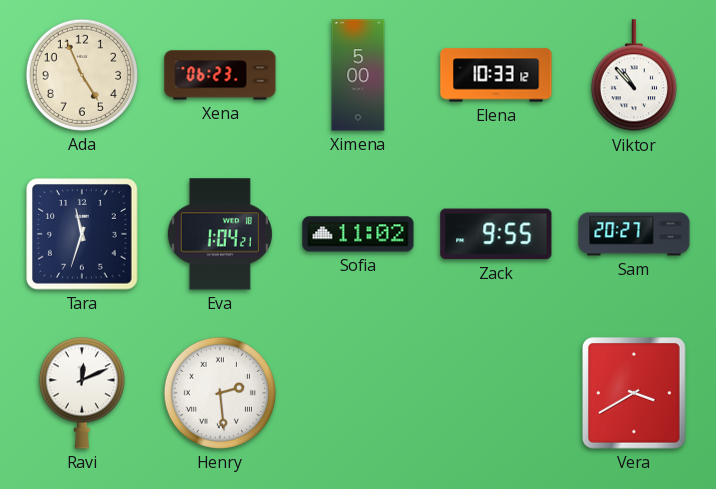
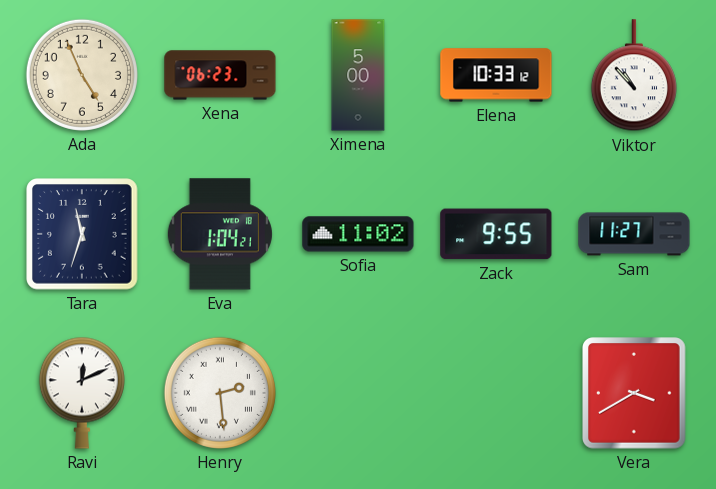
Sam: 20:27 -> 11:27
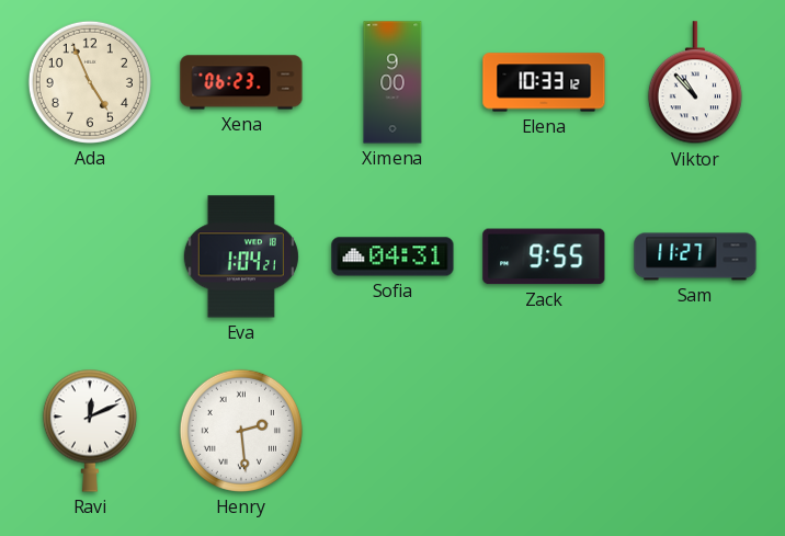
Ximena: 5:00 -> 9:00
Tara: 11:33 -> none
Sofia: 11:02 -> 04:31
Vera: 3:40 -> none
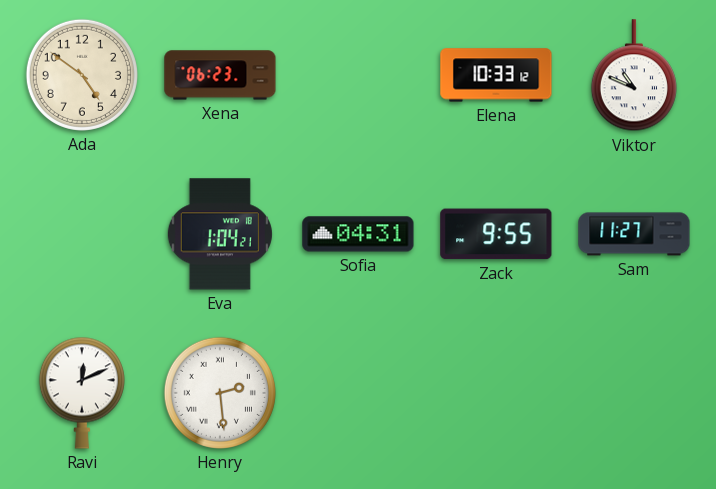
Ada: 4:56 -> 4:51
Ximena: 9:00 -> none
Viktor: 10:53 -> 10:49
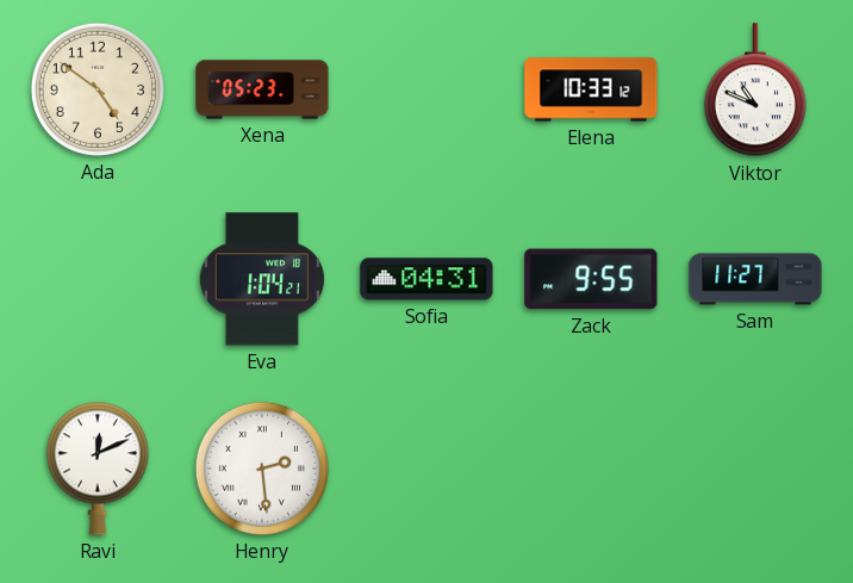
Xena: 06:23 -> 05:23
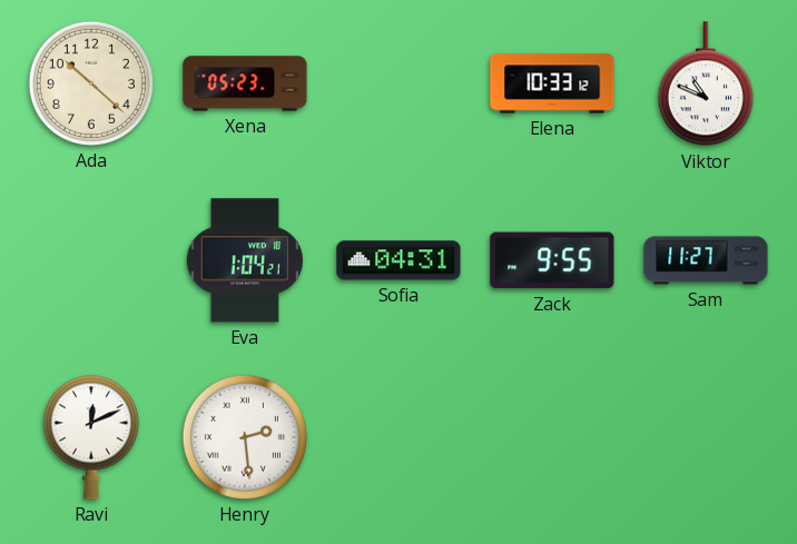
Ada: 4:51 -> 10:22
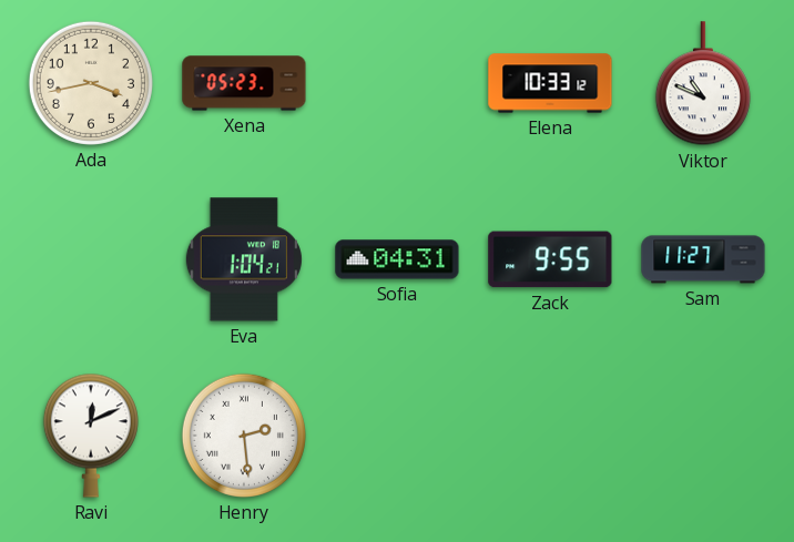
Ada: 10:22 -> 3:43
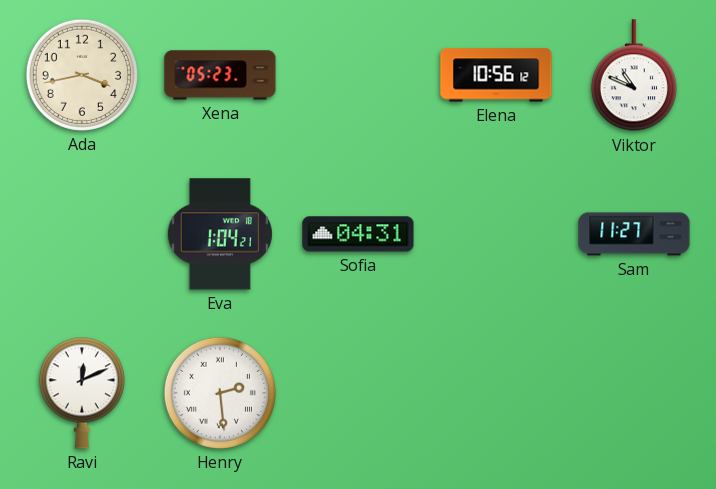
Elena: 10:33 -> 10:56
Zack: 9:55 -> none
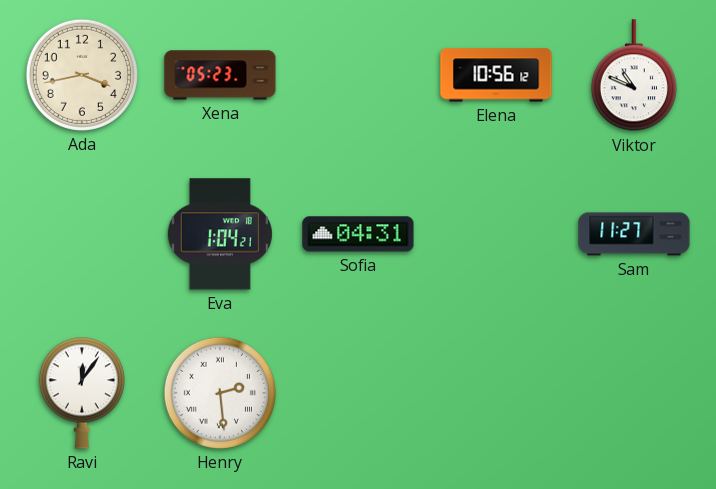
Ravi: 12:11 -> 12:06
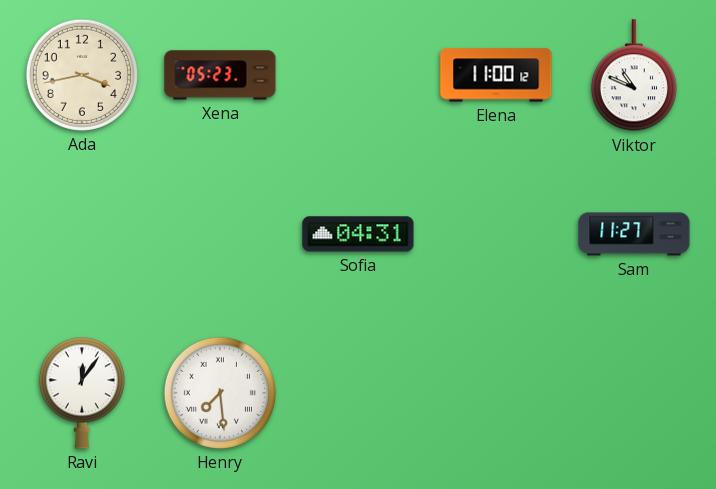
Elena: 10:56 -> 11:00
Eva: 1:04 -> none
Henry: 2:29 -> 7:29
